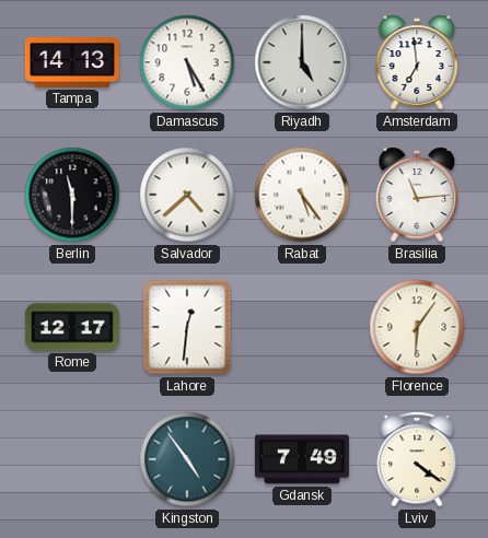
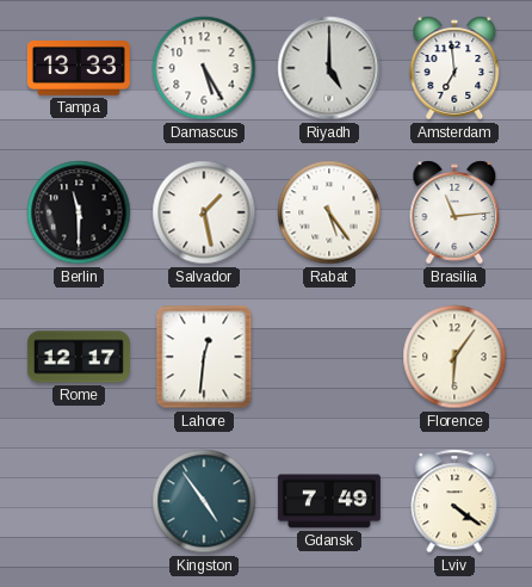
Tampa: 14:13 -> 13:33
Salvador: 4:38 -> 1:28
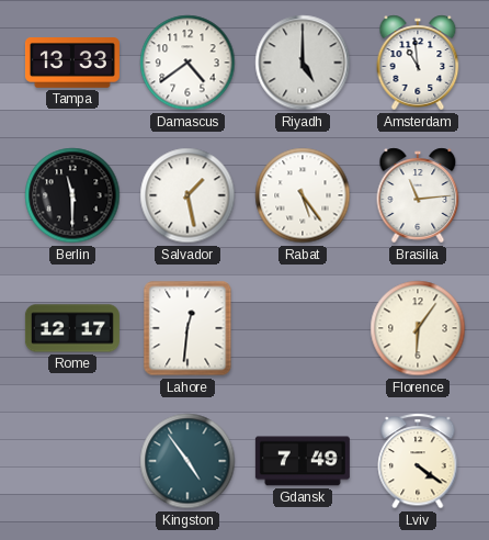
Damascus: 5:25 -> 4:39
Amsterdam: 6:59 -> 10:59
